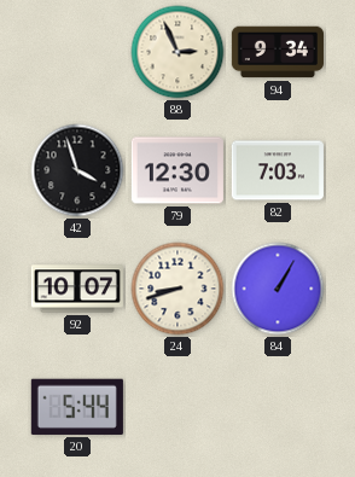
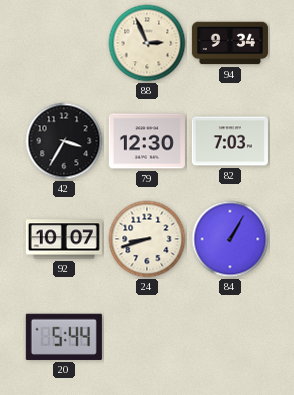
42: 3:57 -> 3:35
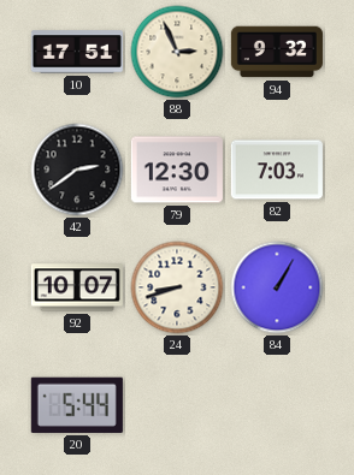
10: none -> 17:51
94: 9:34 -> 9:32
42: 3:35 -> 2:39
